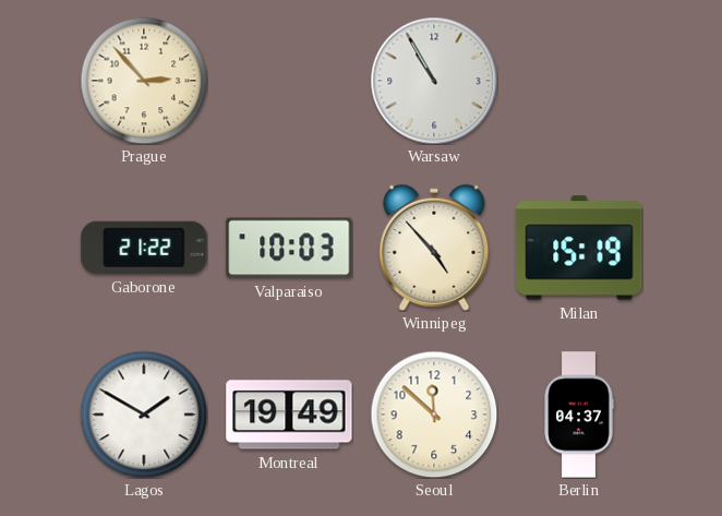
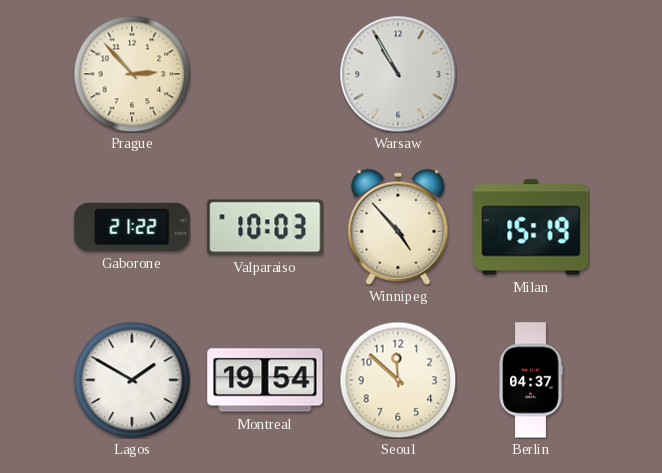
Montreal: 19:49 -> 19:54
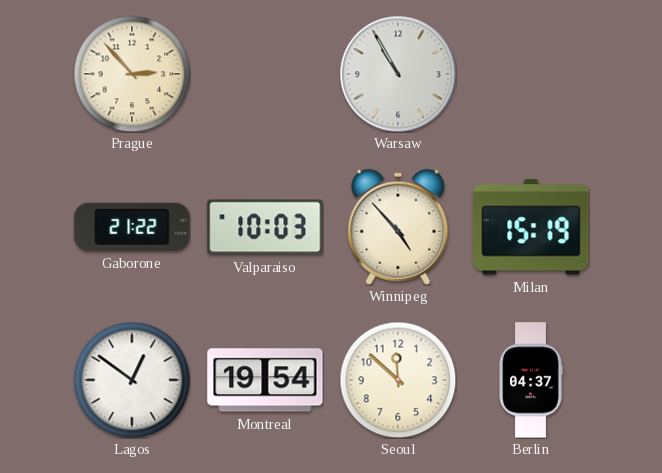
Lagos: 1:50 -> 12:51
